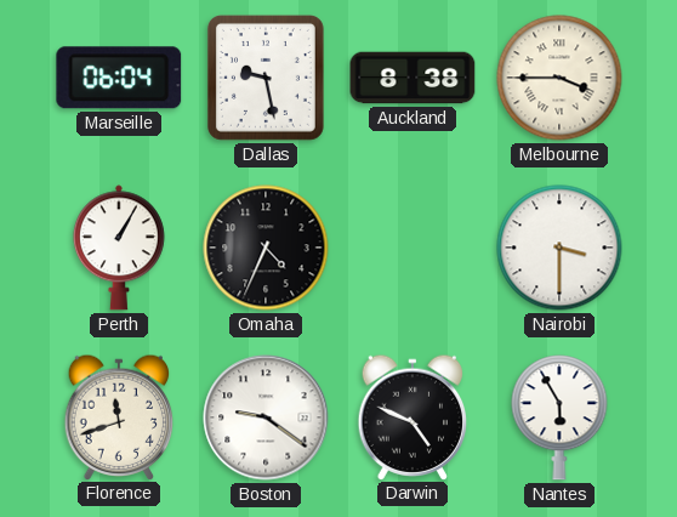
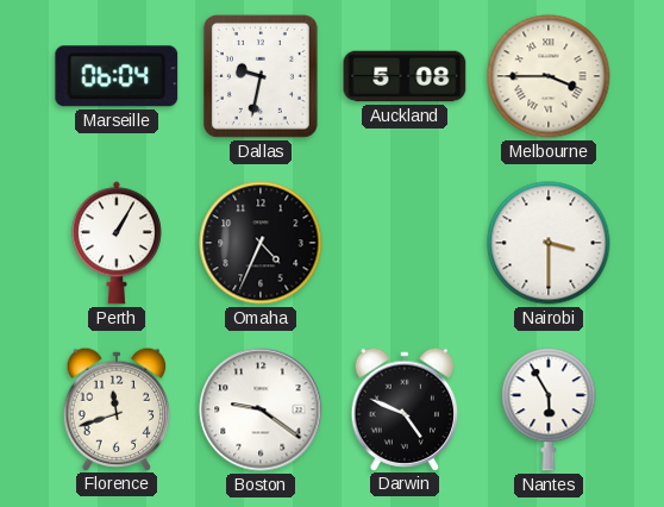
Dallas: 9:28 -> 9:32
Auckland: 8:38 -> 5:08
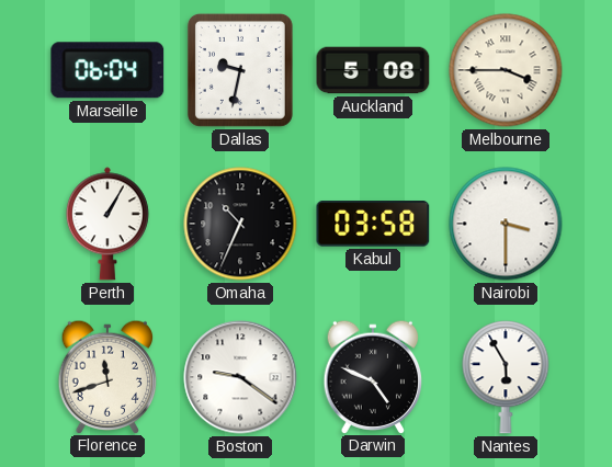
Omaha: 4:34 -> 10:34
Kabul: none -> 03:58
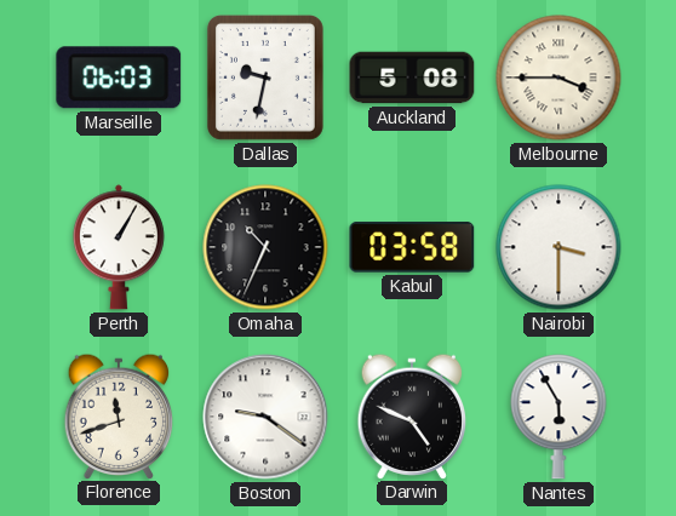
Marseille: 06:04 -> 06:03
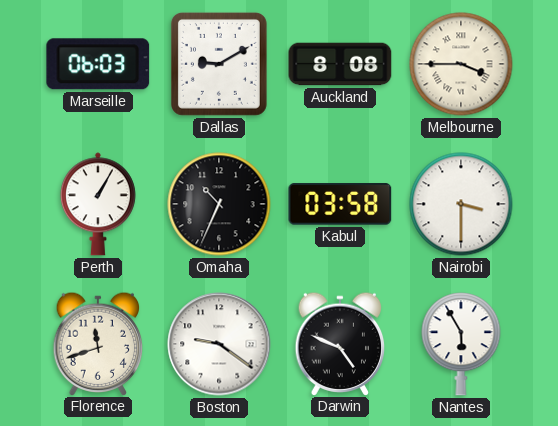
Dallas: 9:32 -> 9:10
Auckland: 5:08 -> 8:08
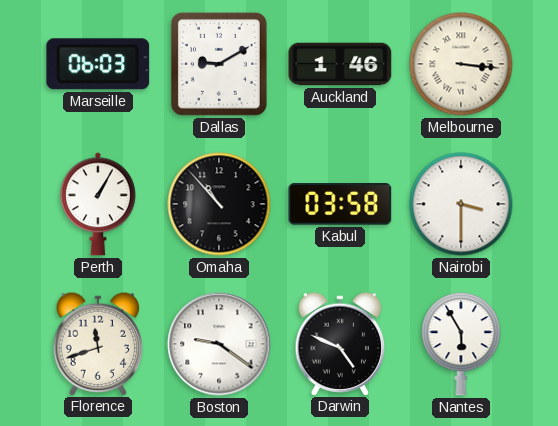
Auckland: 8:08 -> 1:46
Melbourne: 3:45 -> 3:16
Omaha: 10:34 -> 10:53
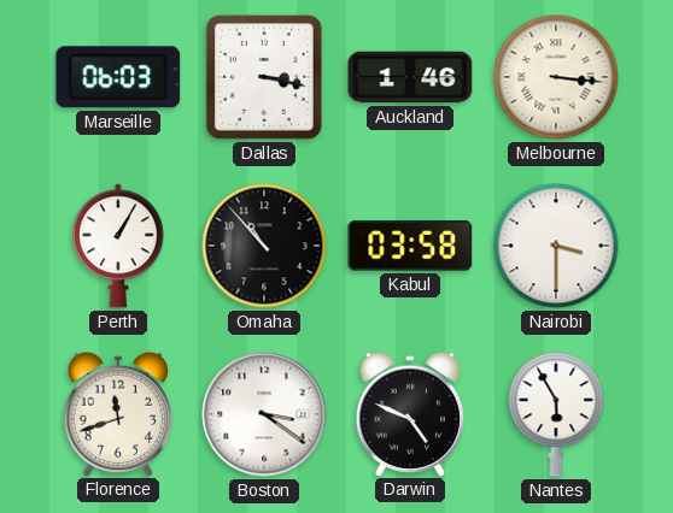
Dallas: 9:10 -> 3:17
Boston: 9:21 -> 3:21
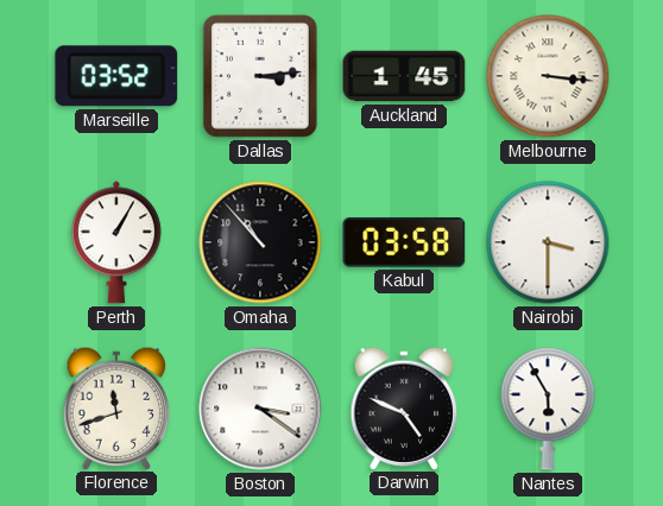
Marseille: 06:03 -> 03:52
Dallas: 3:17 -> 3:14
Auckland: 1:46 -> 1:45
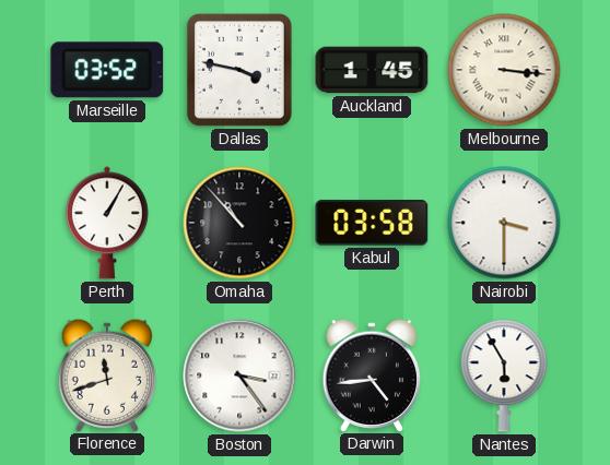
Dallas: 3:14 -> 3:47
Boston: 3:21 -> 3:24
Darwin: 4:49 -> 4:44
